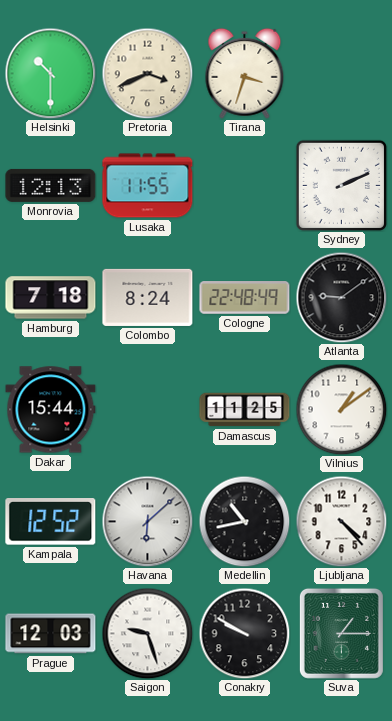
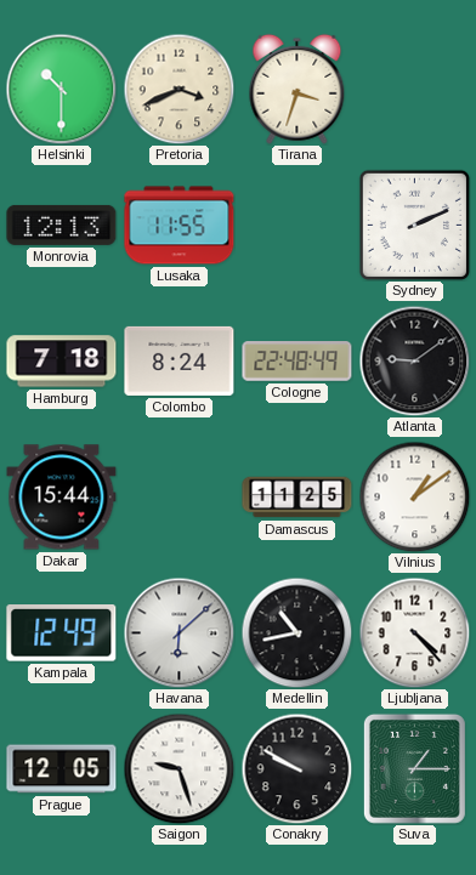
Kampala: 12:52 -> 12:49
Prague: 12:03 -> 12:05
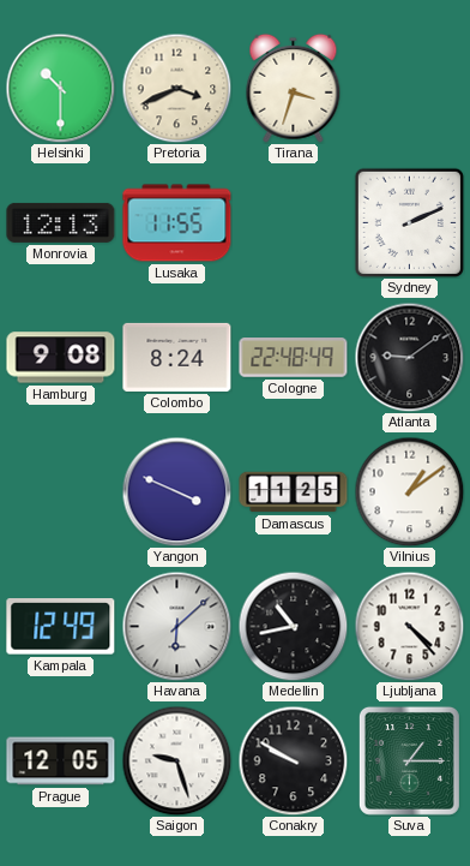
Hamburg: 7:18 -> 9:08
Dakar: 15:44 -> none
Yangon: none -> 3:49
